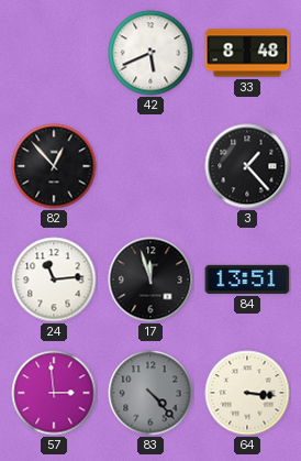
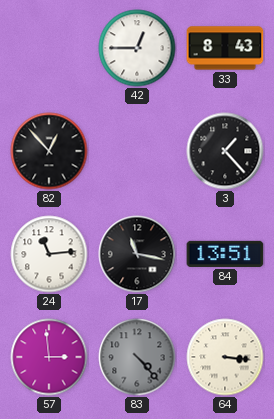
42: 5:41 -> 12:45
33: 8:48 -> 8:43
17: 11:57 -> 11:17
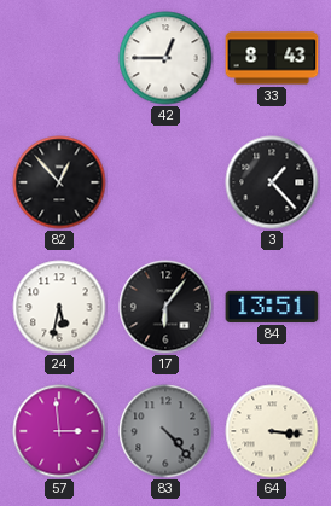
24: 11:14 -> 5:32
17: 11:17 -> 6:06
